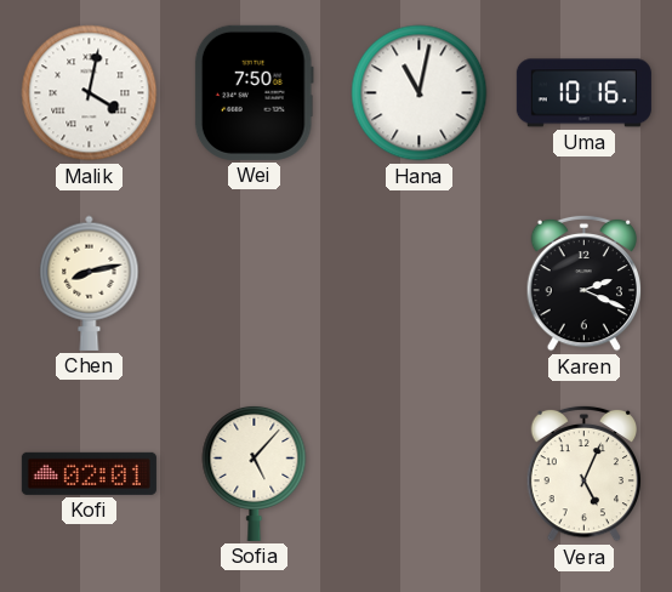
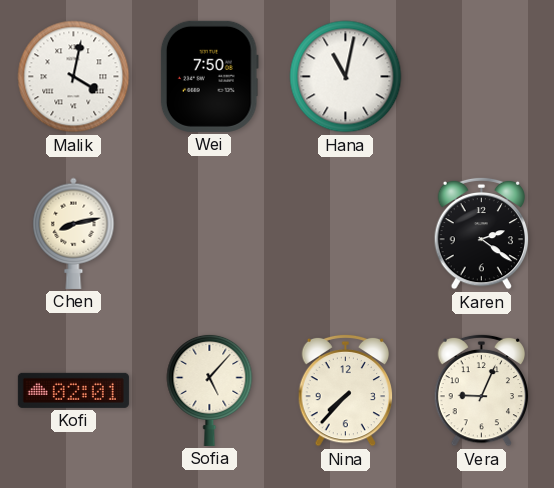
Uma: 10:16 -> none
Karen: 2:19 -> 2:21
Nina: none -> 7:37
Vera: 5:04 -> 9:04
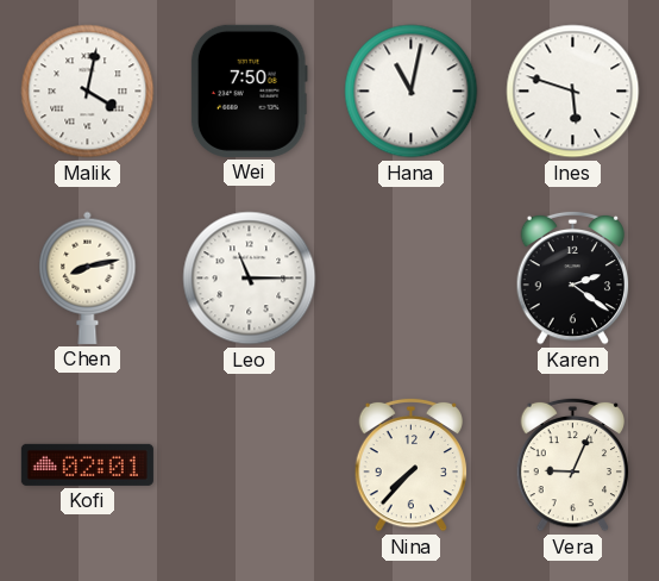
Ines: none -> 5:48
Leo: none -> 11:15
Sofia: 5:07 -> none
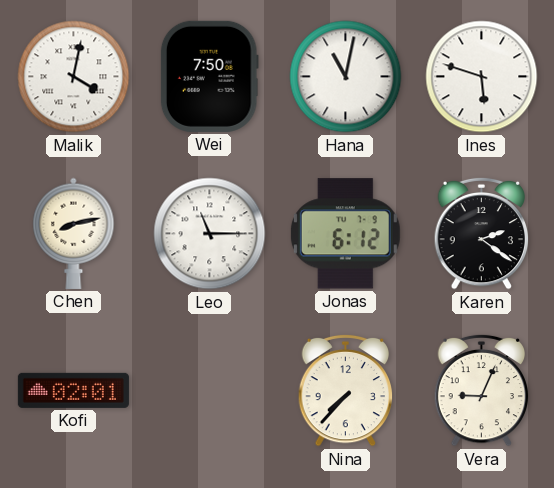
Jonas: none -> 6:12
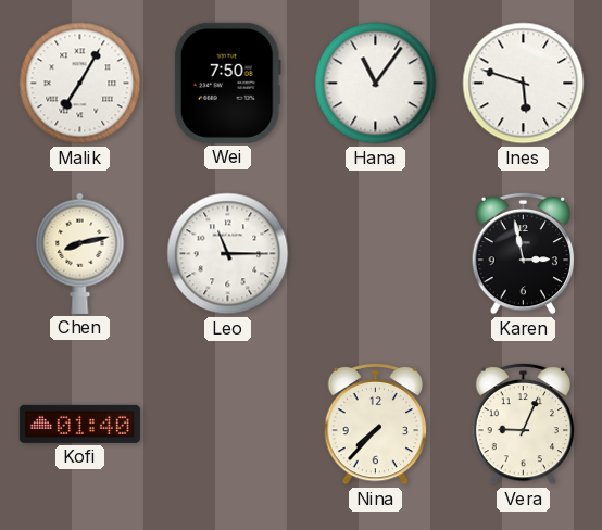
Malik: 4:02 -> 7:05
Hana: 11:02 -> 11:06
Jonas: 6:12 -> none
Karen: 2:21 -> 2:58
Kofi: 02:01 -> 01:40
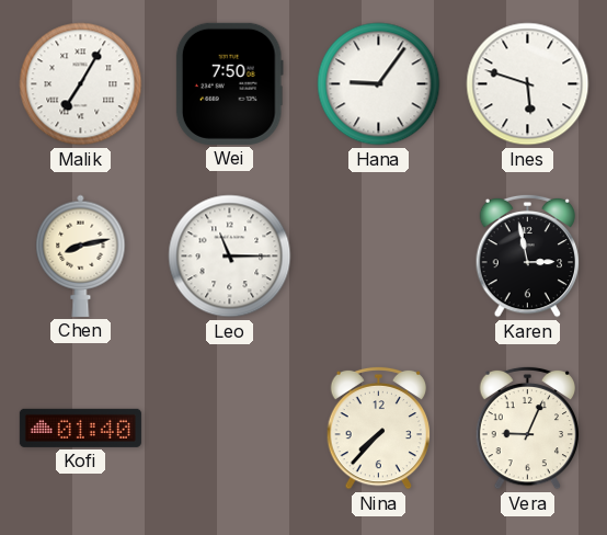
Hana: 11:06 -> 9:06
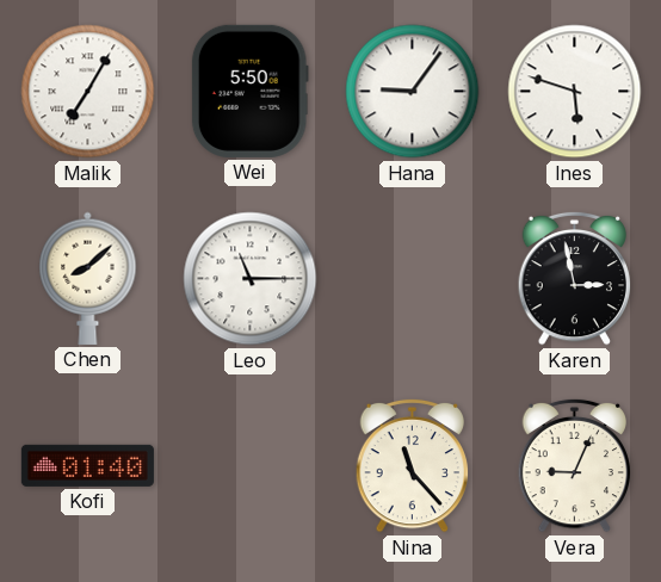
Wei: 7:50 -> 5:50
Chen: 8:13 -> 8:08
Nina: 7:37 -> 11:23
